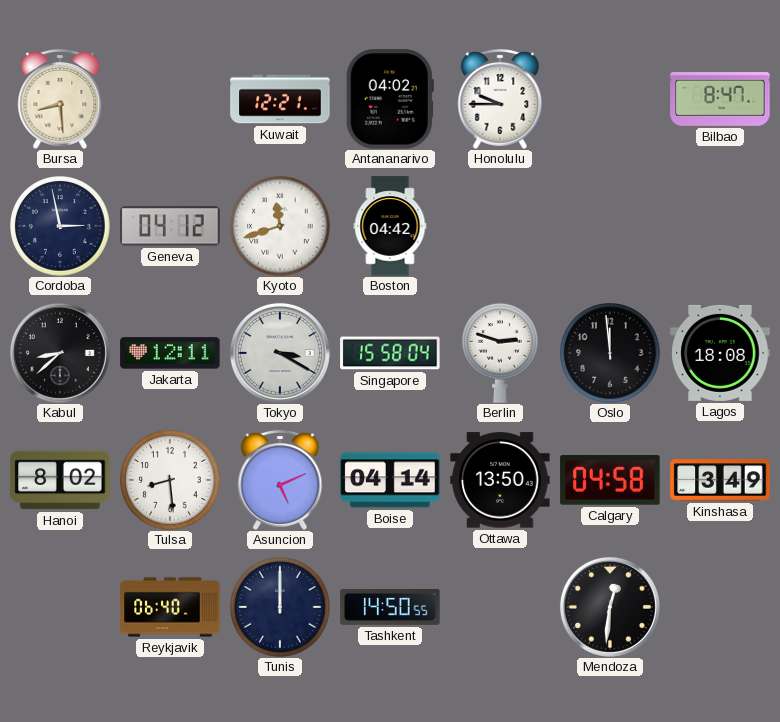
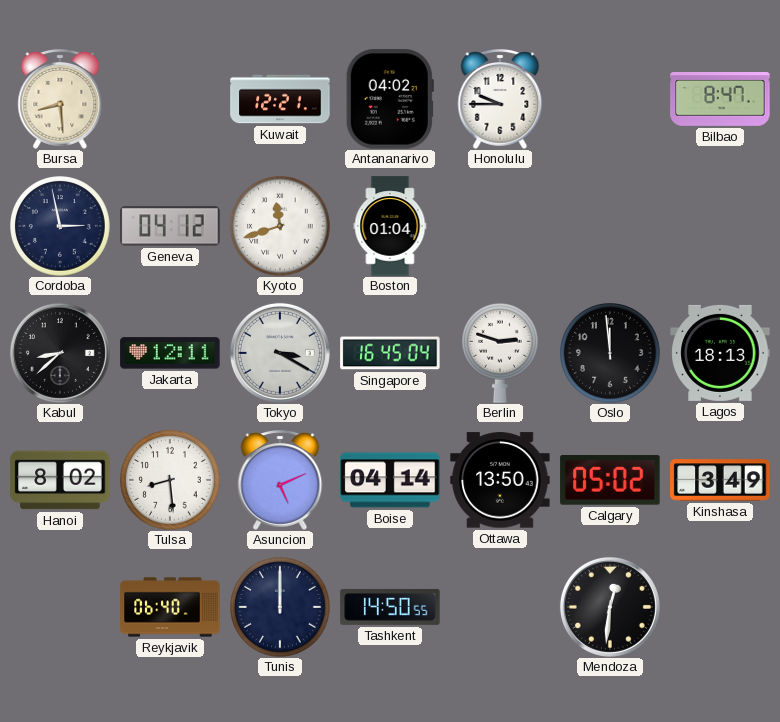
Boston: 04:42 -> 01:04
Singapore: 15:58 -> 16:45
Lagos: 18:08 -> 18:13
Calgary: 04:58 -> 05:02
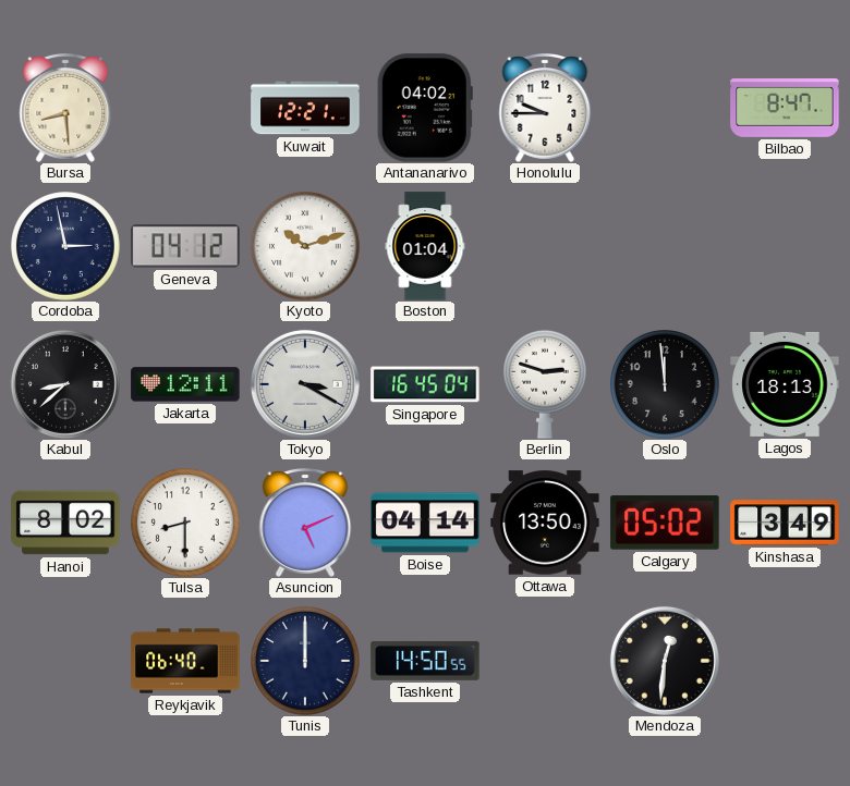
Kyoto: 11:42 -> 10:12
Tulsa: 8:29 -> 8:30
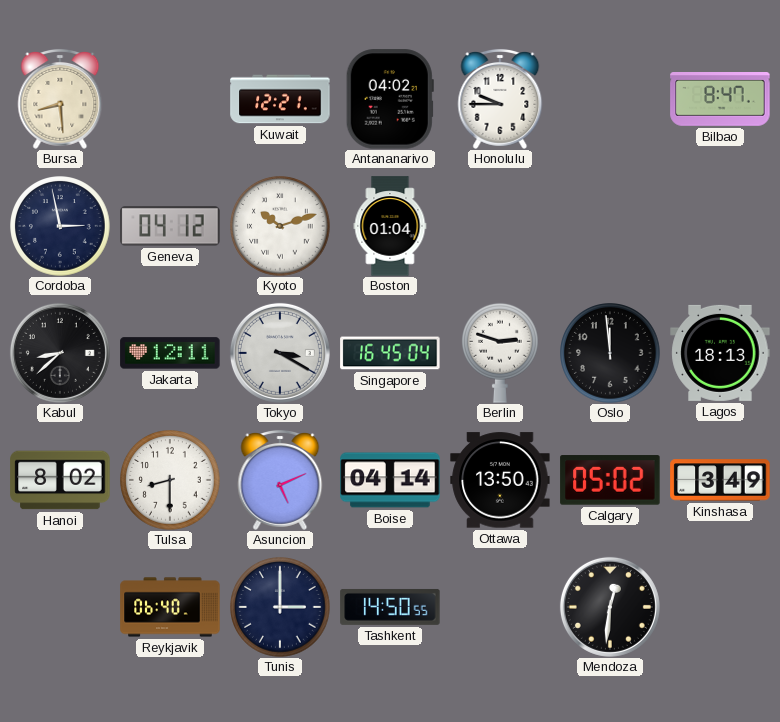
Tunis: 12:00 -> 3:00
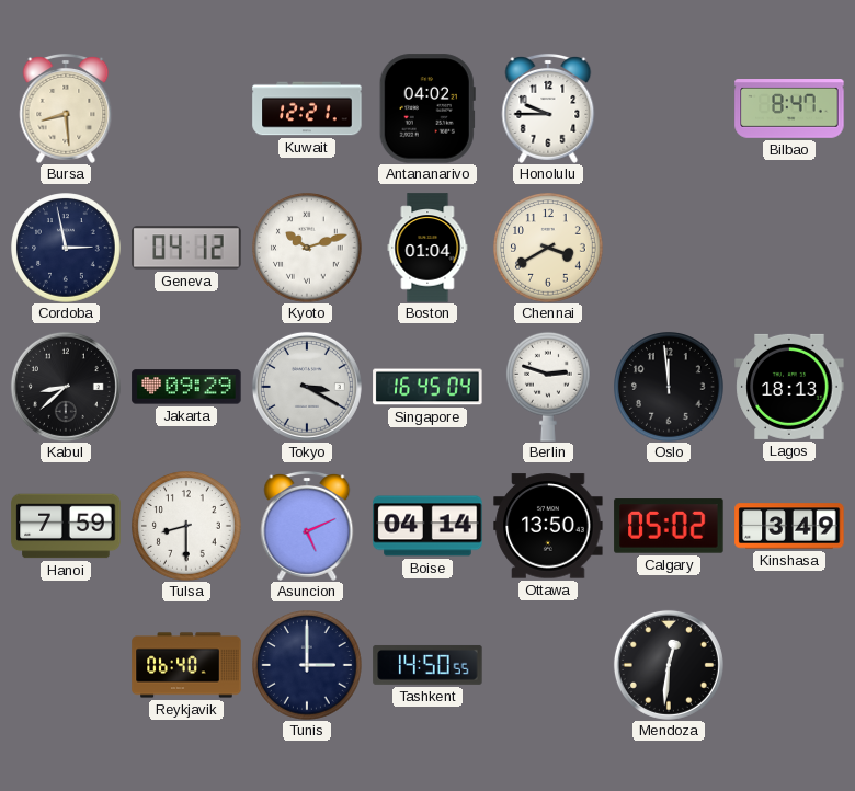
Chennai: none -> 3:40
Jakarta: 12:11 -> 09:29
Hanoi: 8:02 -> 7:59
